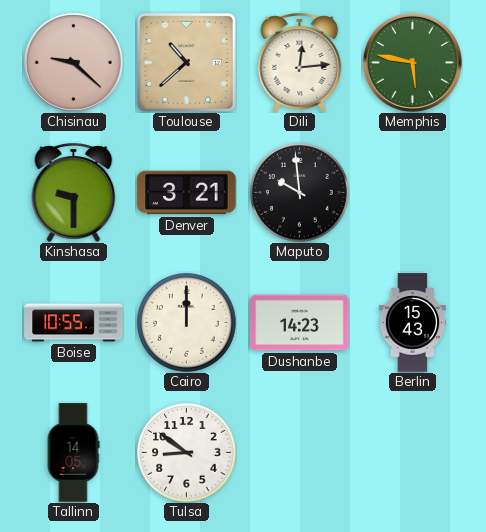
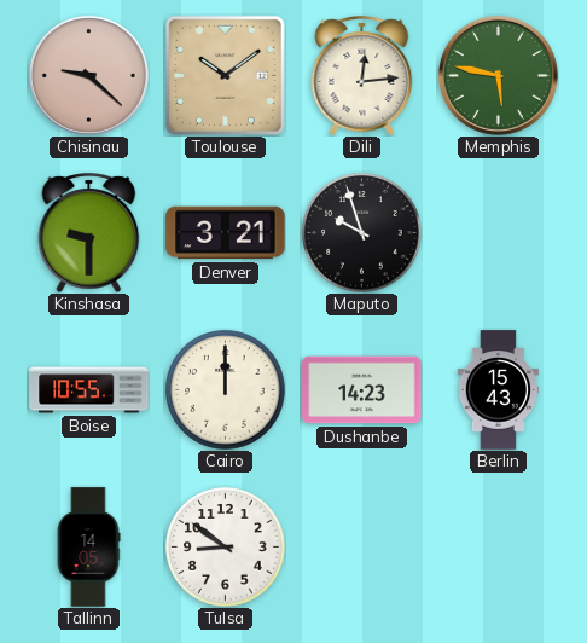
Toulouse: 10:38 -> 10:09
Maputo: 9:59 -> 9:57
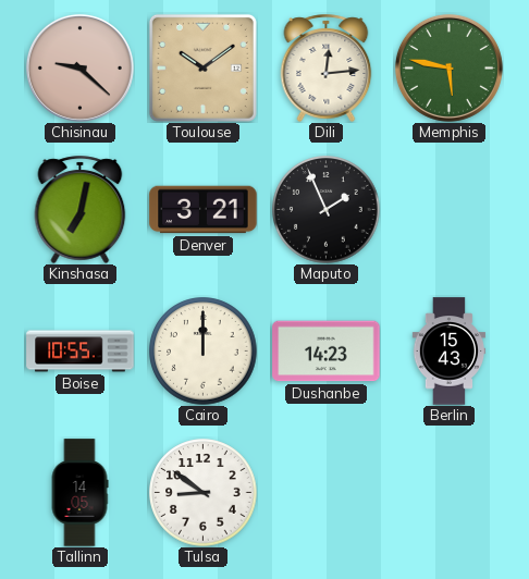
Kinshasa: 9:30 -> 7:02
Maputo: 9:57 -> 1:56
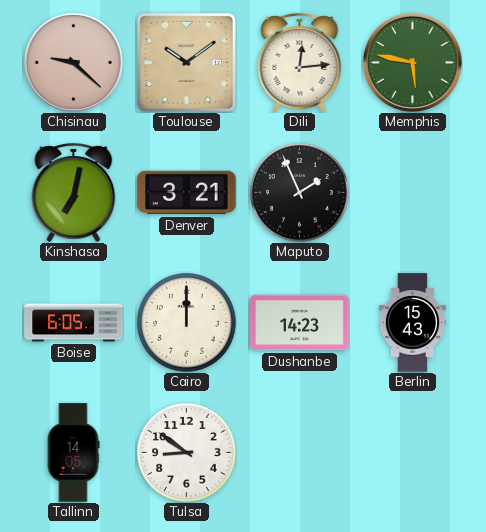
Boise: 10:55 -> 6:05
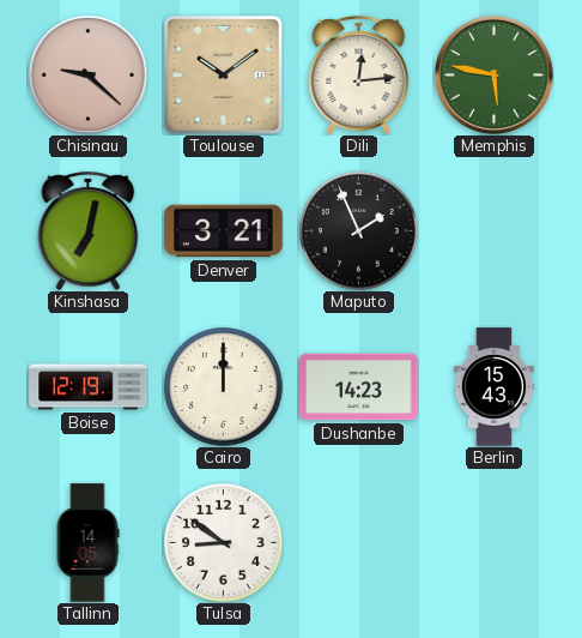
Boise: 6:05 -> 12:19
